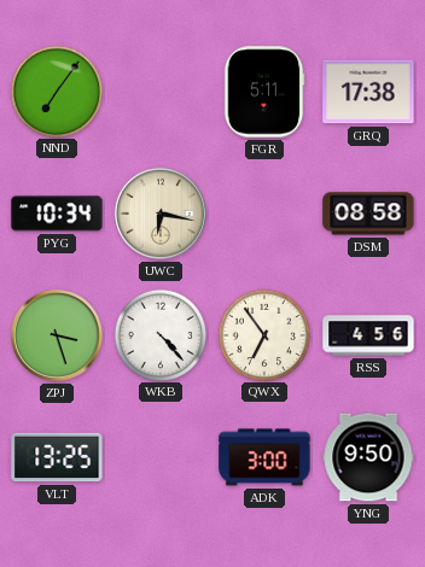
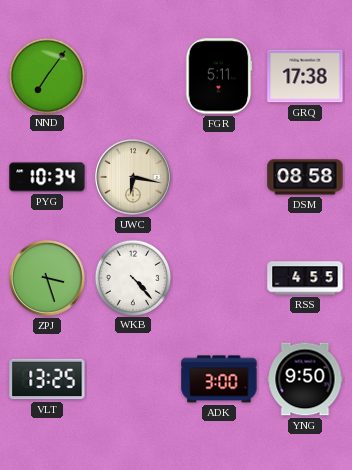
QWX: 6:54 -> none
RSS: 4:56 -> 4:55
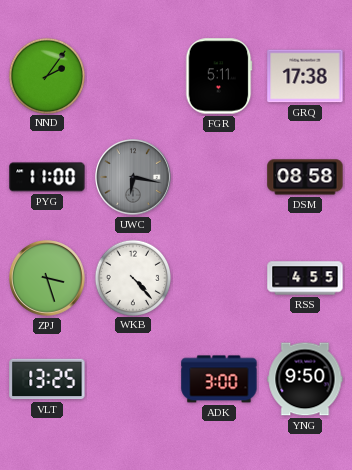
NND: 7:06 -> 2:06
PYG: 10:34 -> 11:00
UWC dial: cream -> grey
